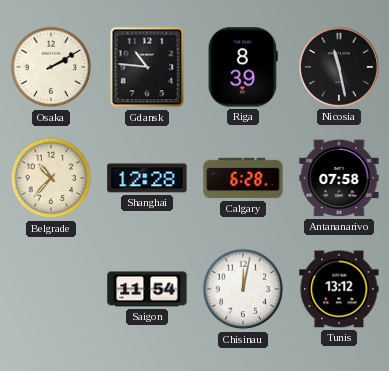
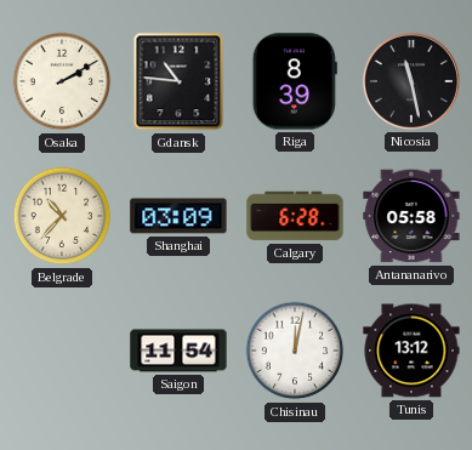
Shanghai: 12:28 -> 03:09
Antananarivo: 07:58 -> 05:58
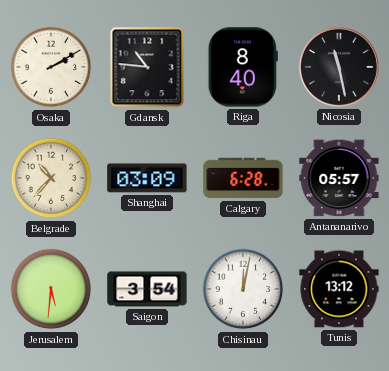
Riga: 8:39 -> 8:40
Antananarivo: 05:58 -> 05:57
Jerusalem: none -> 5:31
Saigon: 11:54 -> 3:54
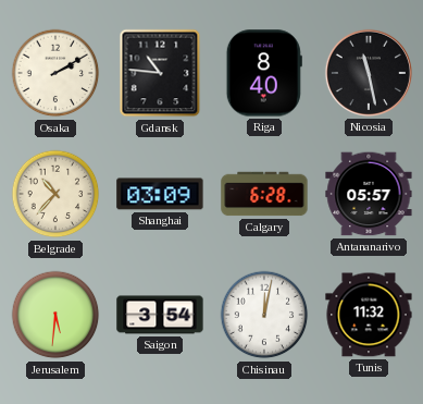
Tunis: 13:12 -> 11:32
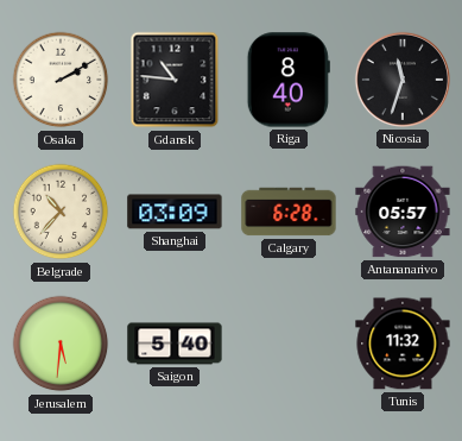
Nicosia: 11:28 -> 11:33
Saigon: 3:54 -> 5:40
Chisinau: 12:02 -> none
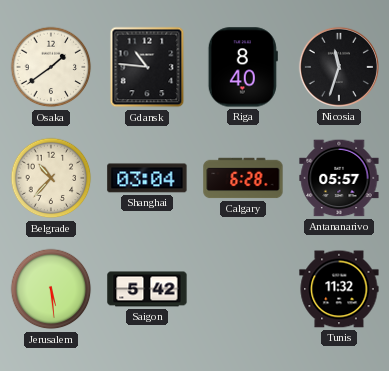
Osaka: 2:10 -> 1:39
Shanghai: 03:09 -> 03:04
Jerusalem: 5:31 -> 5:29
Saigon: 5:40 -> 5:42
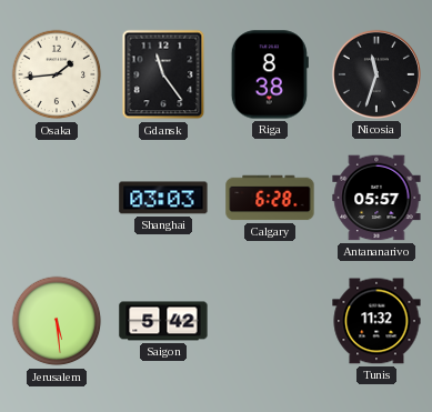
Osaka: 1:39 -> 1:44
Gdansk: 10:46 -> 11:24
Riga: 8:40 -> 8:38
Belgrade: 10:37 -> none
Shanghai: 03:04 -> 03:03
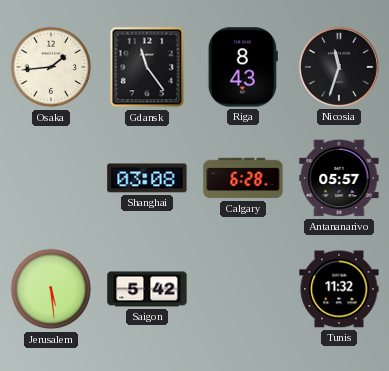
Riga: 8:38 -> 8:43
Shanghai: 03:03 -> 03:08
